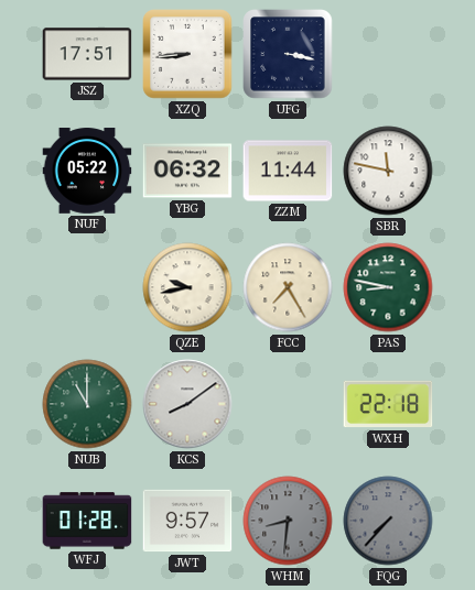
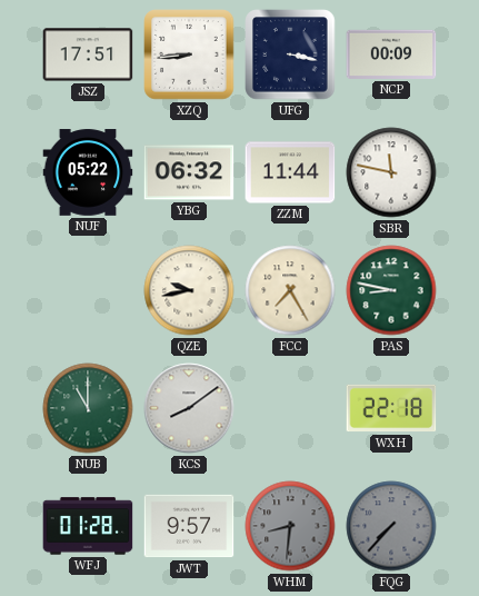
NCP: none -> 00:09
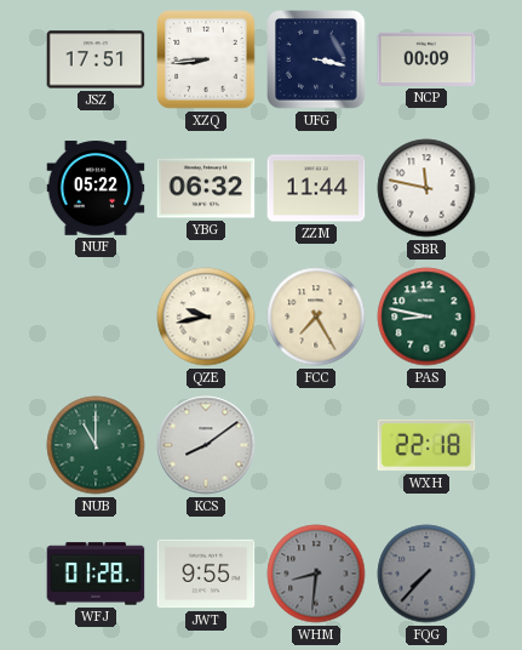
JWT: 9:57 -> 9:55
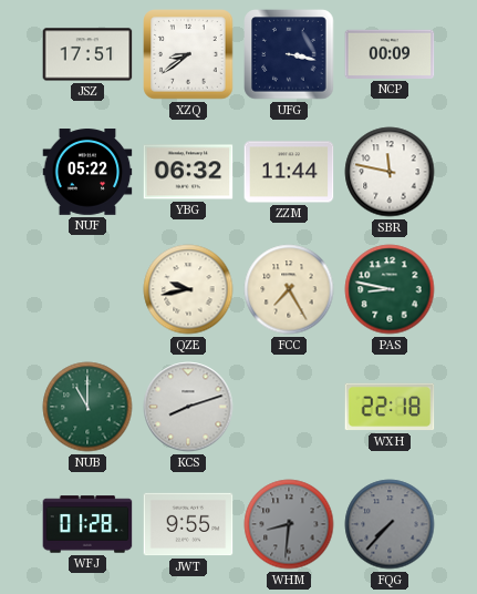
XZQ: 8:44 -> 8:39
KCS: 8:09 -> 8:12
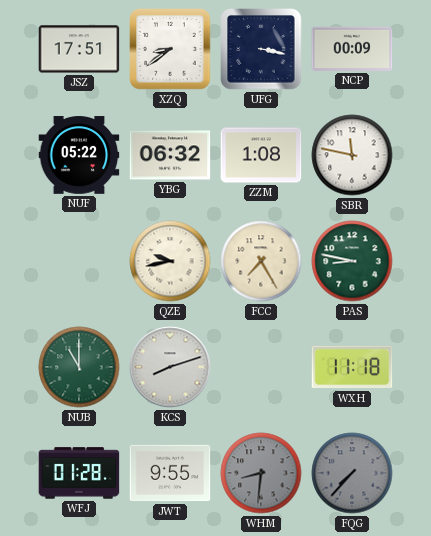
ZZM: 11:44 -> 1:08
WXH: 22:18 -> 11:18
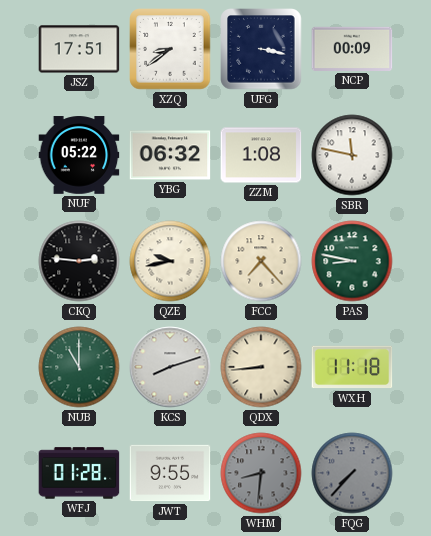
CKQ: none -> 2:46
FCC: 7:25 -> 7:23
QDX: none -> 8:44
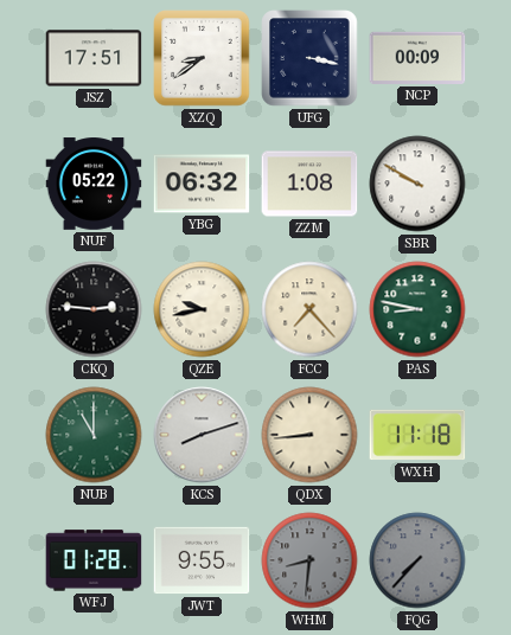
SBR: 11:47 -> 9:50
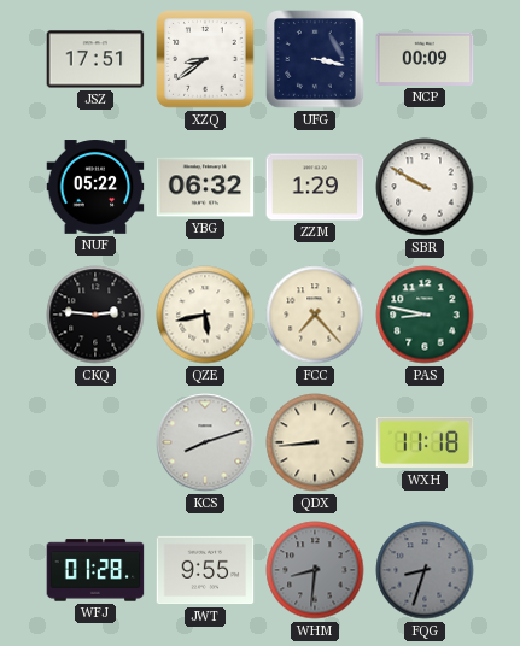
ZZM: 1:08 -> 1:29
QZE: 9:43 -> 5:43
NUB: 11:00 -> none
FQG: 7:37 -> 8:33
